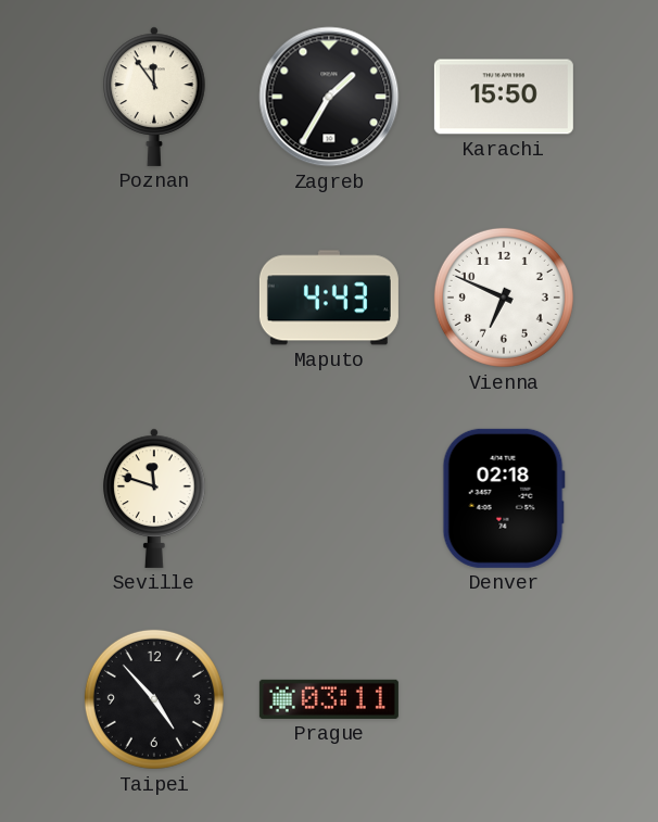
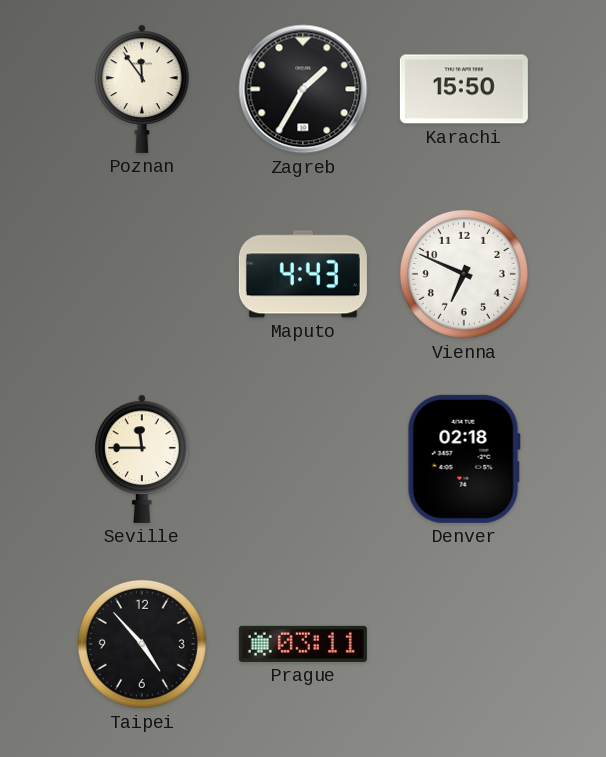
Seville: 11:48 -> 11:45
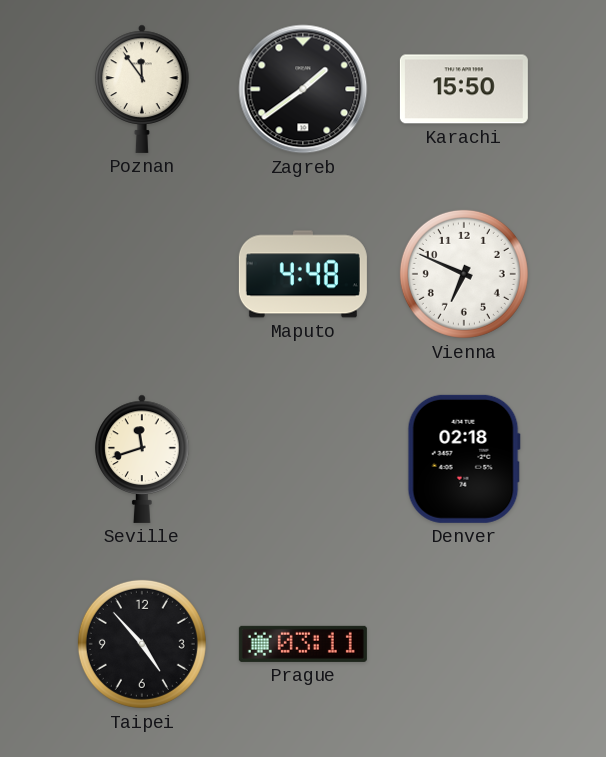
Zagreb: 1:35 -> 1:39
Maputo: 4:43 -> 4:48
Seville: 11:45 -> 11:42
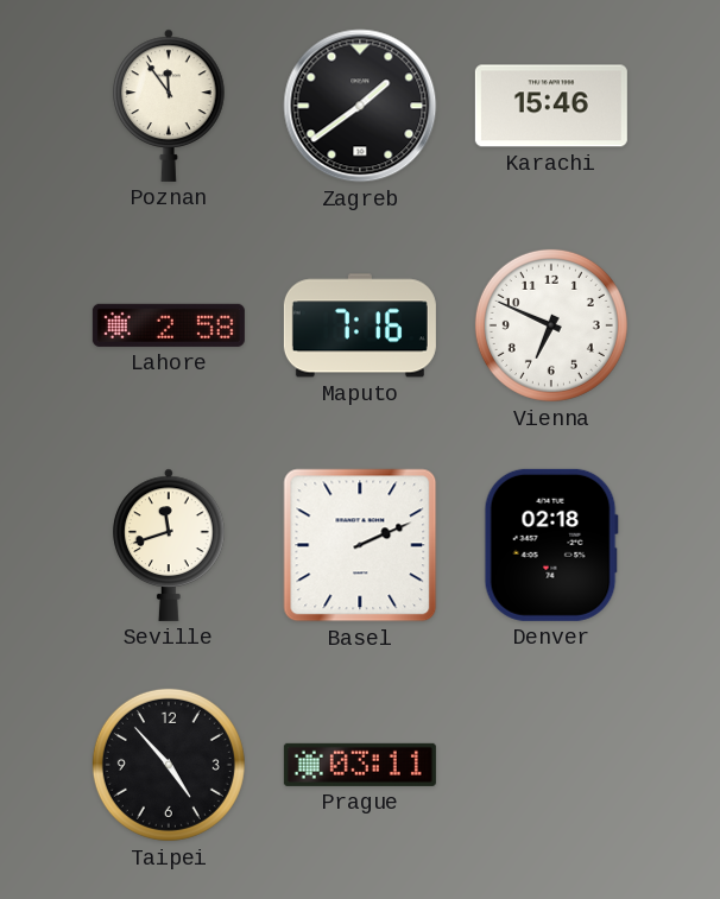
Karachi: 15:50 -> 15:46
Lahore: none -> 2:58
Maputo: 4:48 -> 7:16
Basel: none -> 2:11
